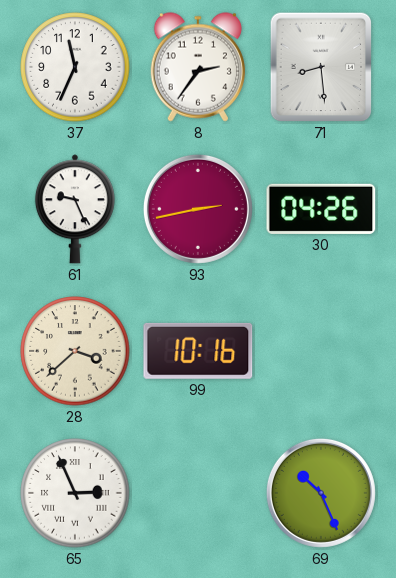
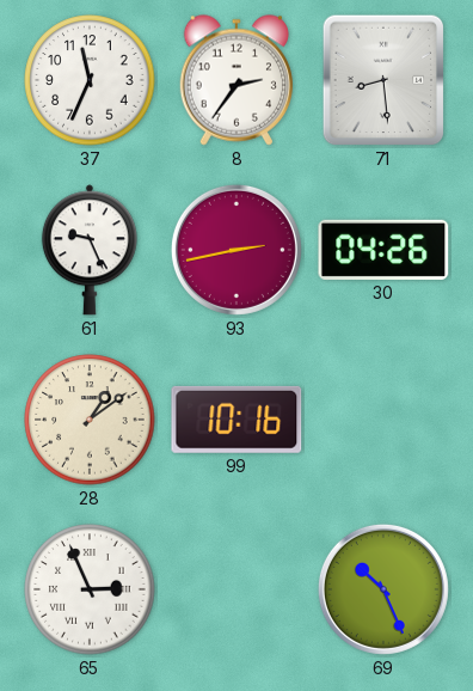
28: 3:38 -> 1:09
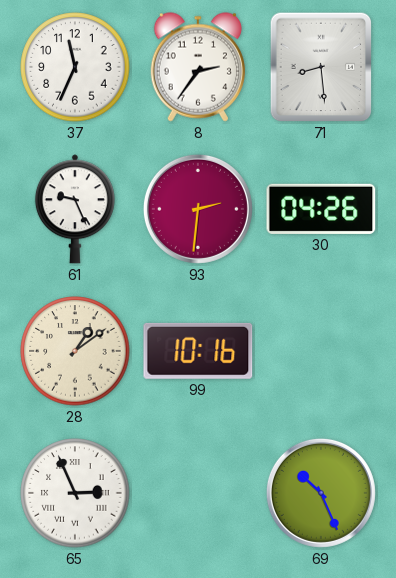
93: 2:43 -> 2:31
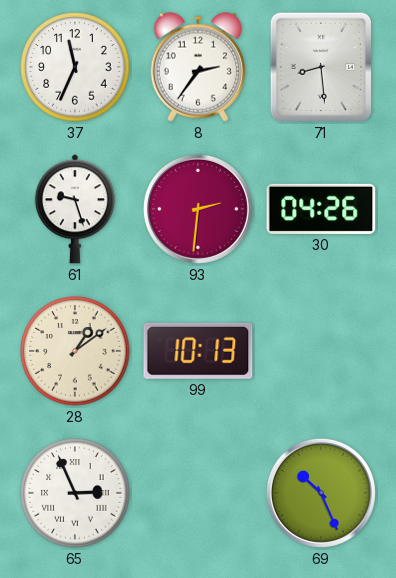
61: 9:26 -> 9:27
99: 10:16 -> 10:13
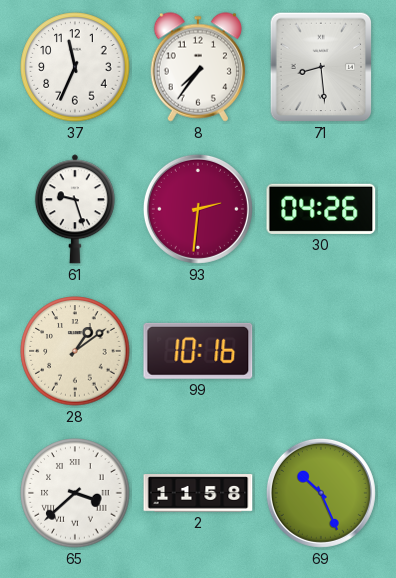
8: 2:36 -> 7:36
99: 10:13 -> 10:16
65: 2:56 -> 3:38
2: none -> 11:58
